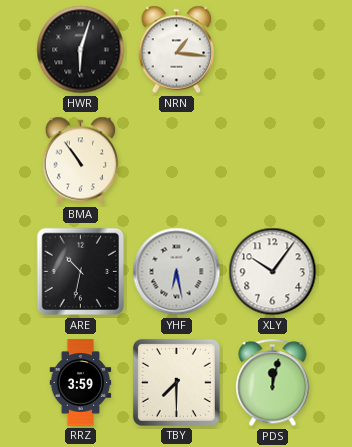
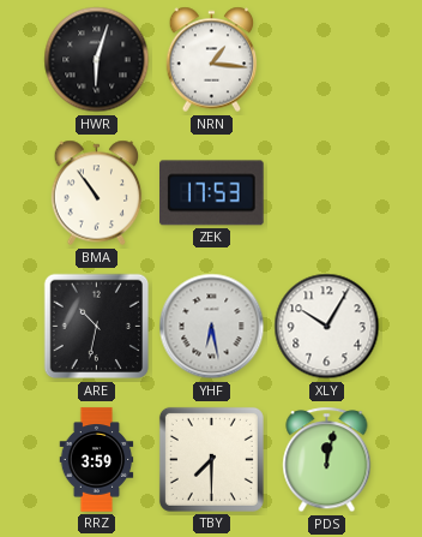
ZEK: none -> 17:53
XLY: 10:06 -> 10:05
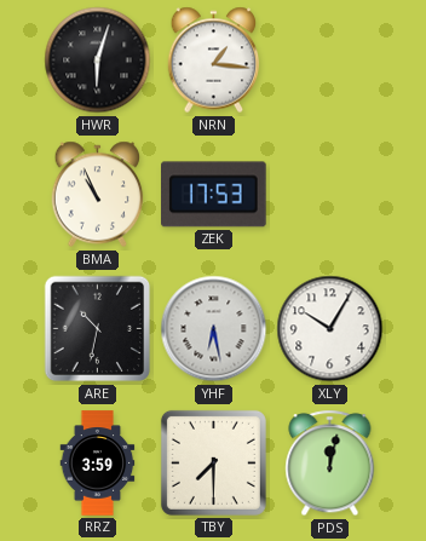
BMA: 10:54 -> 10:56
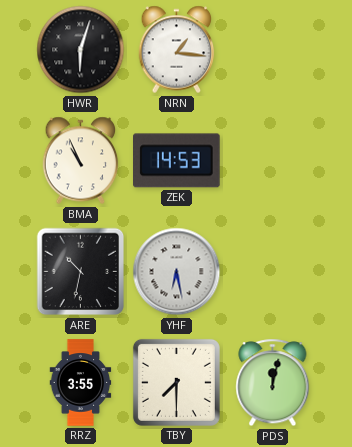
ZEK: 17:53 -> 14:53
XLY: 10:05 -> none
RRZ: 3:59 -> 3:55
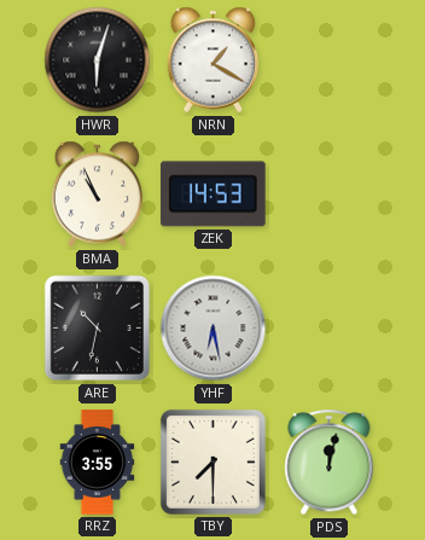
NRN: 1:16 -> 1:20
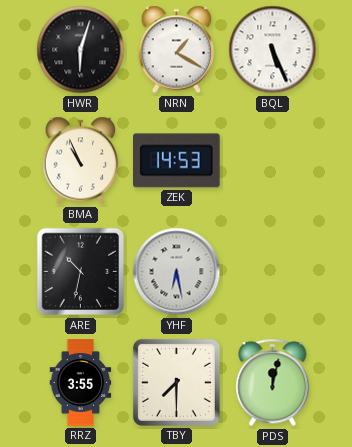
BQL: none -> 5:26
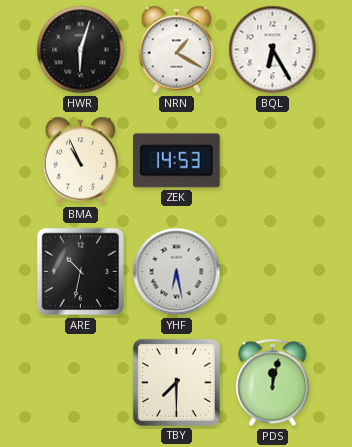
BQL: 5:26 -> 6:25
RRZ: 3:55 -> none
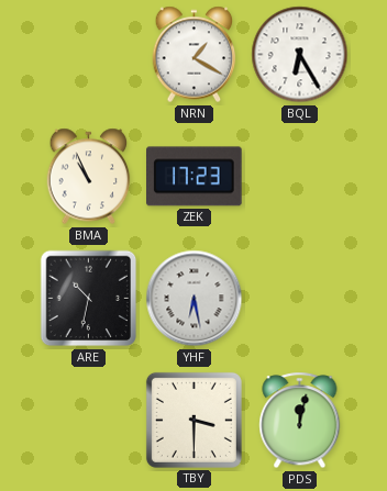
HWR: 6:03 -> none
ZEK: 14:53 -> 17:23
TBY: 7:30 -> 3:30
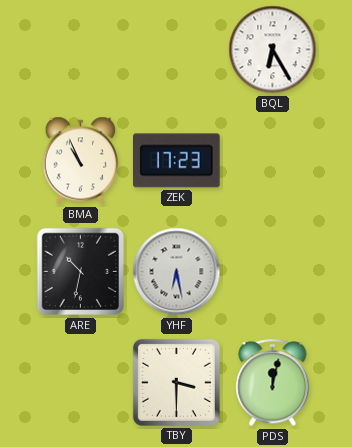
NRN: 1:20 -> none
